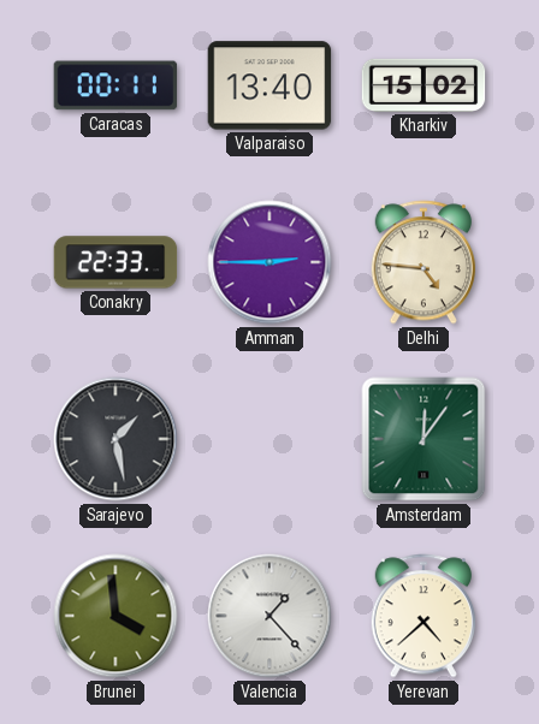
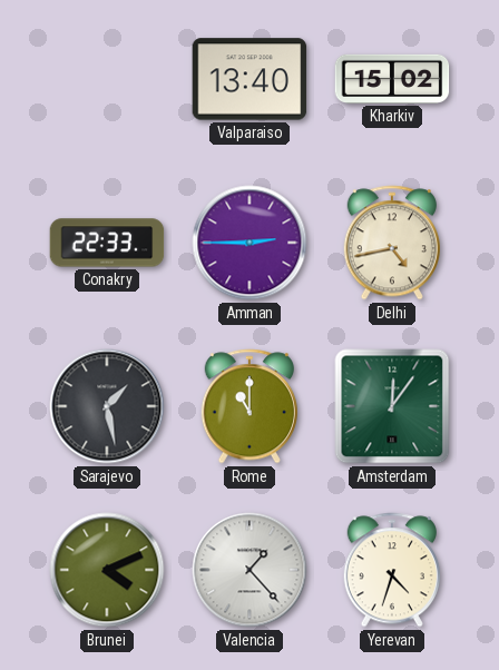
Caracas: 00:11 -> none
Delhi: 4:46 -> 4:43
Rome: none -> 11:00
Brunei: 3:59 -> 4:11
Yerevan: 4:38 -> 4:33
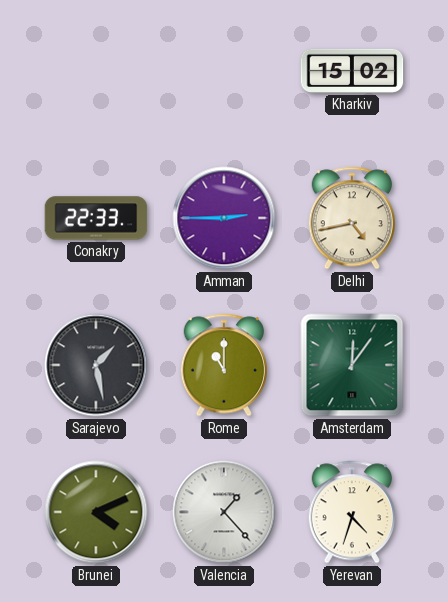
Valparaiso: 13:40 -> none
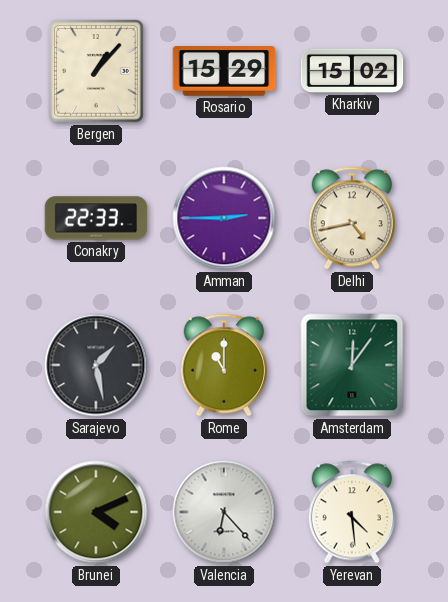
Bergen: none -> 1:07
Rosario: none -> 15:29
Valencia: 1:23 -> 6:23
Yerevan: 4:33 -> 4:29
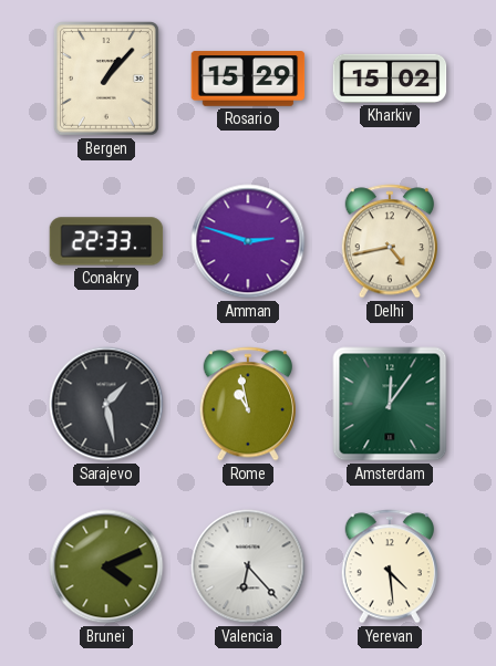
Amman: 2:45 -> 2:48
Rome: 11:00 -> 10:58
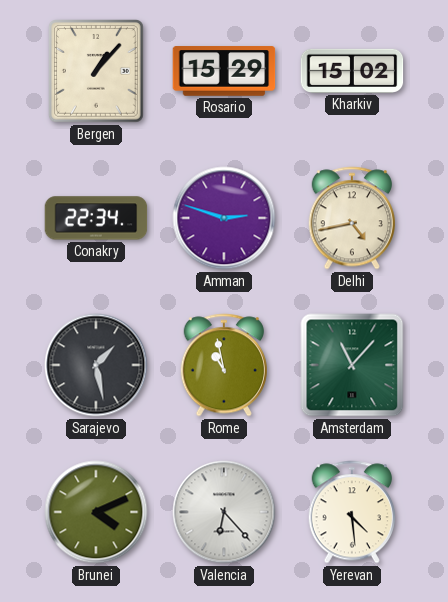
Conakry: 22:33 -> 22:34
Amsterdam: 12:06 -> 11:07
